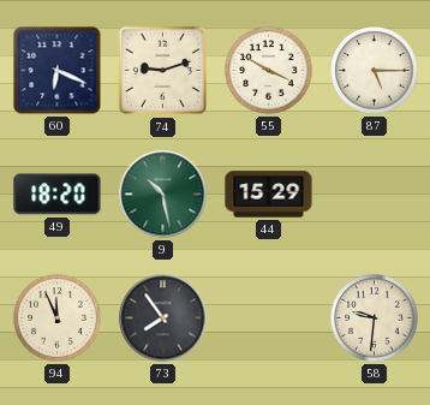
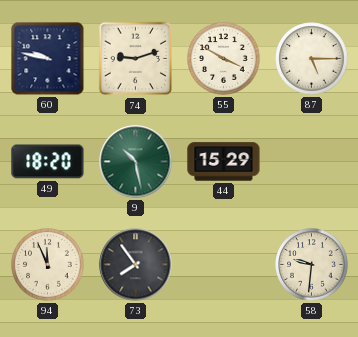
60: 6:19 -> 9:47
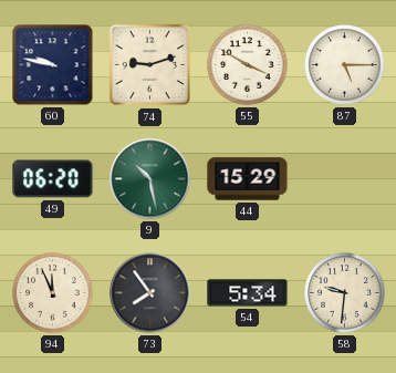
49: 18:20 -> 06:20
54: none -> 5:34
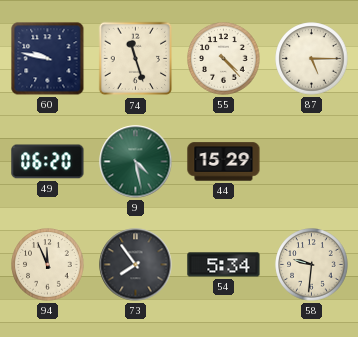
74: 9:12 -> 11:27
55: 3:50 -> 4:23
9: 10:28 -> 4:28
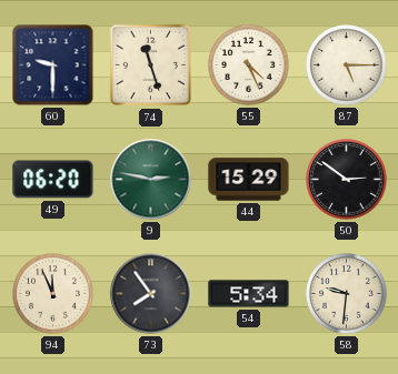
60: 9:47 -> 9:30
55: 4:23 -> 4:26
9: 4:28 -> 2:47
50: none -> 2:51
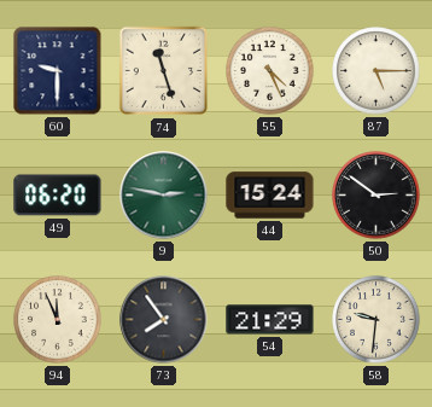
44: 15:29 -> 15:24
54: 5:34 -> 21:29
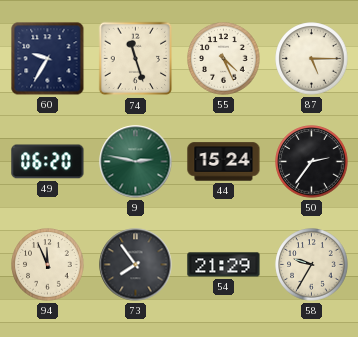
60: 9:30 -> 9:35
50: 2:51 -> 2:36
58: 9:31 -> 9:35
